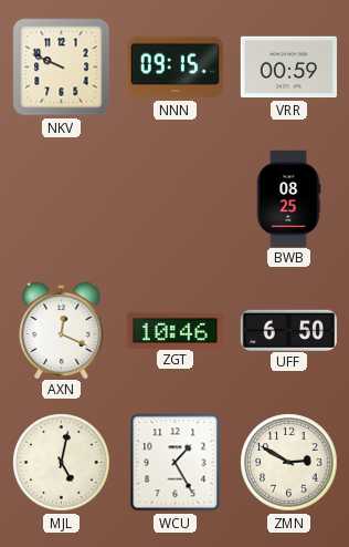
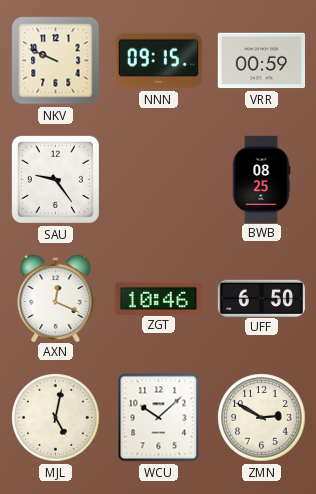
SAU: none -> 9:24
WCU: 1:25 -> 10:08
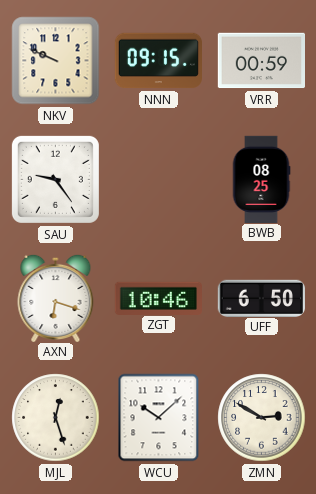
AXN: 12:19 -> 6:18
MJL: 5:02 -> 12:27
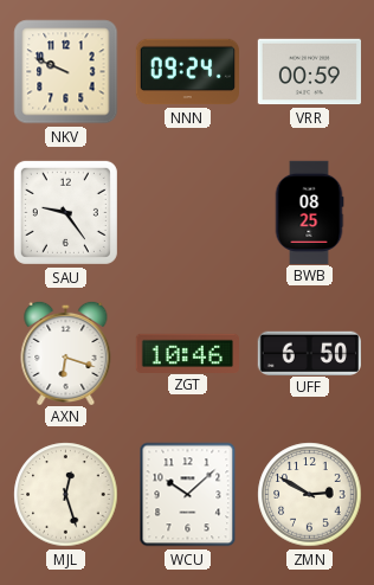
NNN: 09:15 -> 09:24
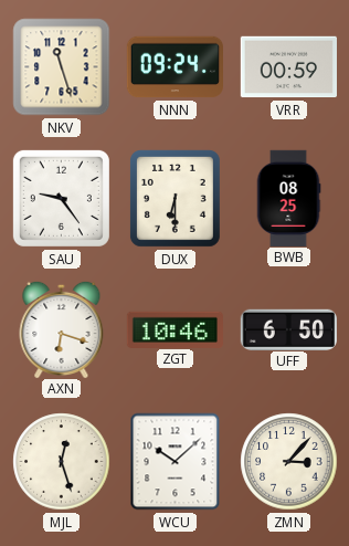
NKV: 9:49 -> 11:27
DUX: none -> 6:30
ZMN: 2:50 -> 3:07
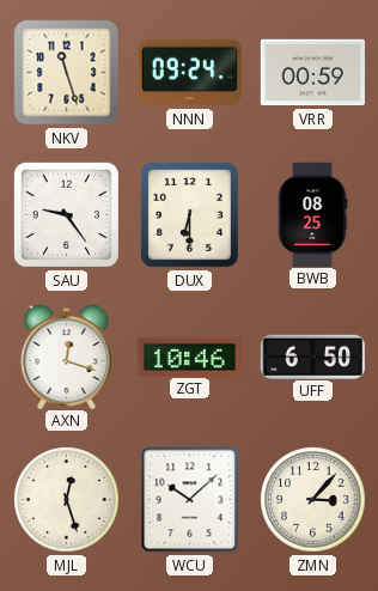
AXN: 6:18 -> 12:18
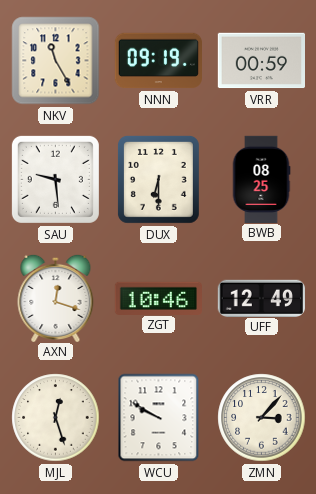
NKV: 11:27 -> 11:25
NNN: 09:24 -> 09:19
SAU: 9:24 -> 9:29
UFF: 6:50 -> 12:49
WCU: 10:08 -> 9:50
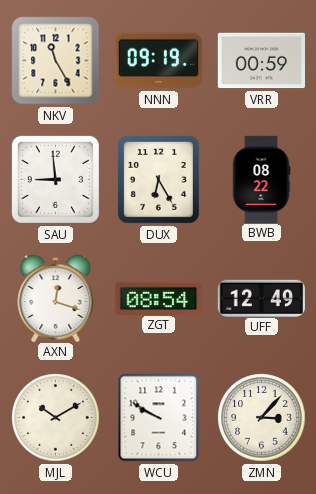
SAU: 9:29 -> 8:59
DUX: 6:30 -> 6:25
BWB: 08:25 -> 08:22
ZGT: 10:46 -> 08:54
MJL: 12:27 -> 10:10
